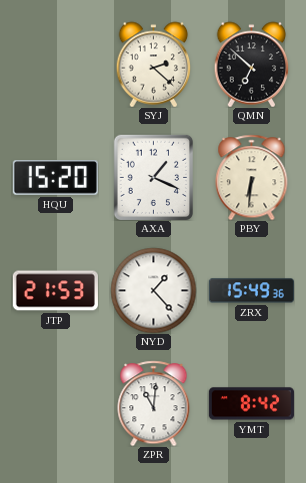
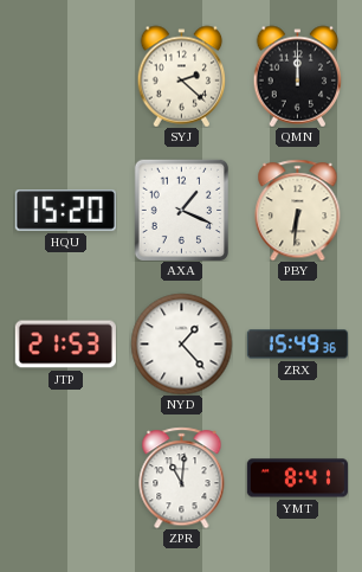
QMN: 6:52 -> 12:00
YMT: 8:42 -> 8:41
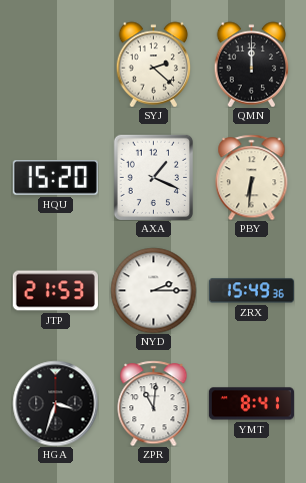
NYD: 1:23 -> 2:15
HGA: none -> 3:33
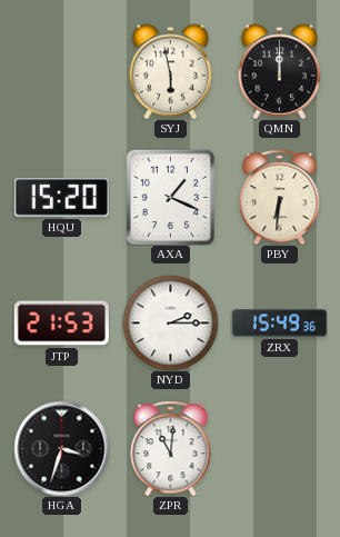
SYJ: 2:22 -> 5:58
YMT: 8:41 -> none
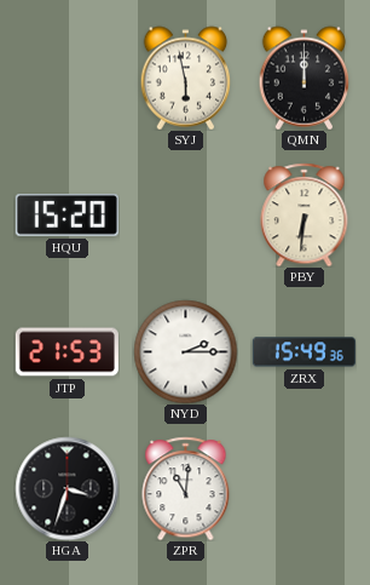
AXA: 1:19 -> none
